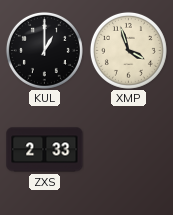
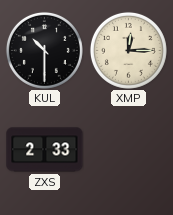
KUL: 1:00 -> 10:30
XMP: 3:57 -> 12:15
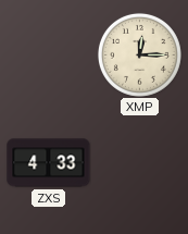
KUL: 10:30 -> none
ZXS: 2:33 -> 4:33
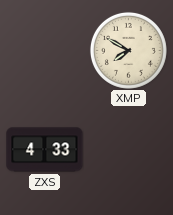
XMP: 12:15 -> 7:50
